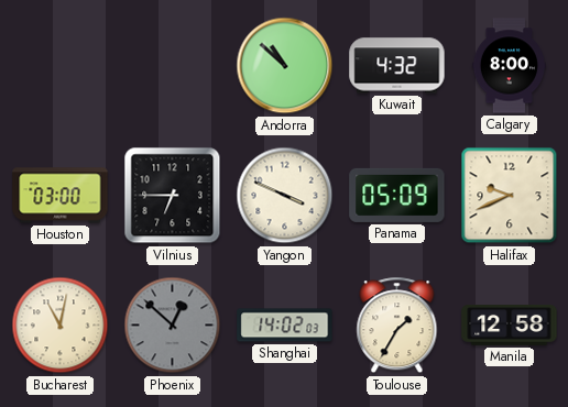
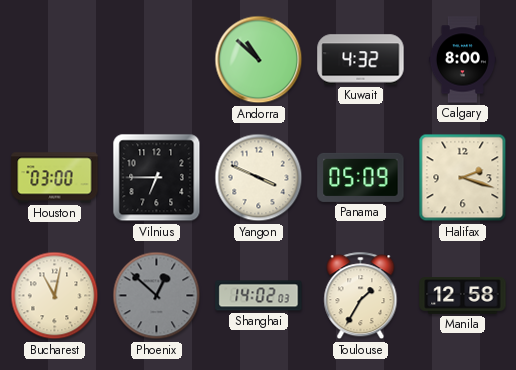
Halifax: 9:41 -> 2:18
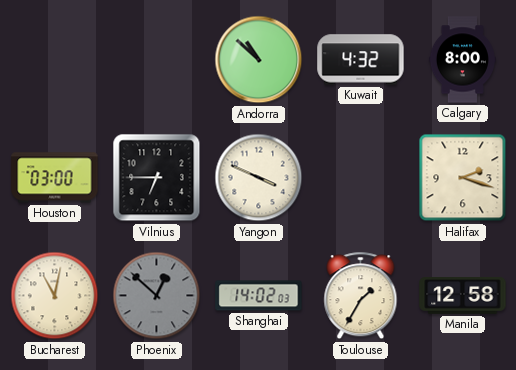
Panama: 05:09 -> none
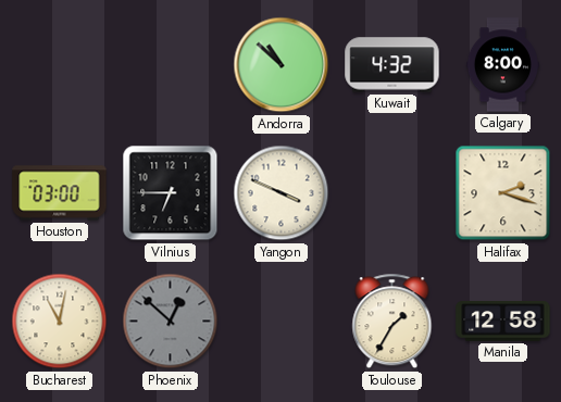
Shanghai: 14:02 -> none
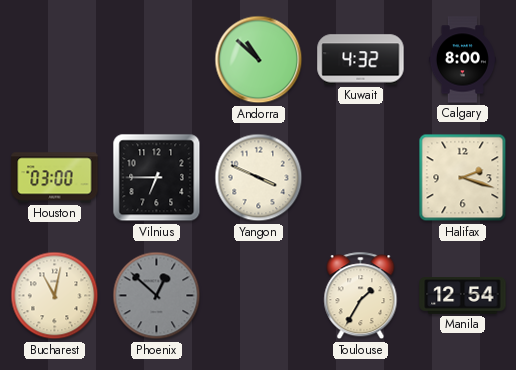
Manila: 12:58 -> 12:54
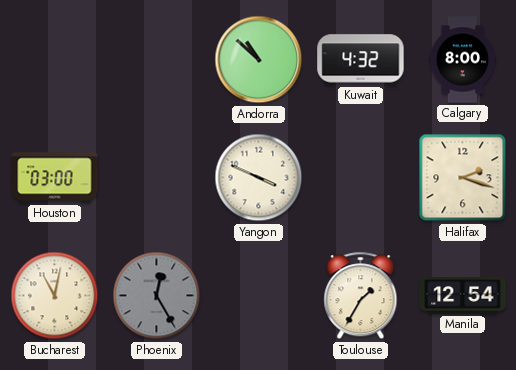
Vilnius: 6:45 -> none
Phoenix: 12:52 -> 12:25
